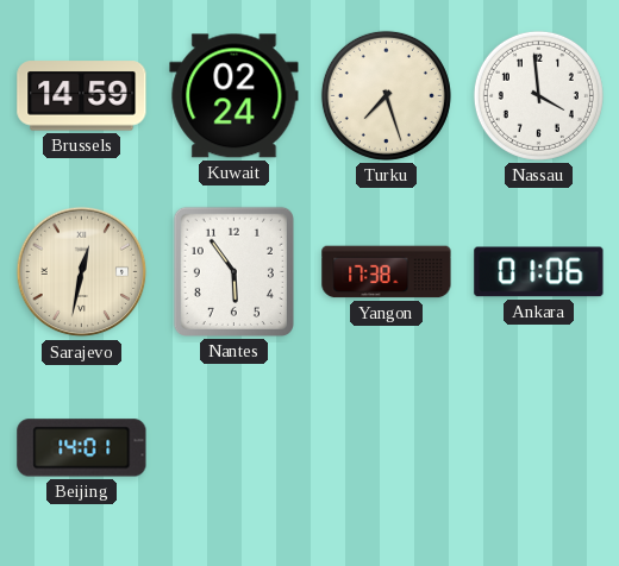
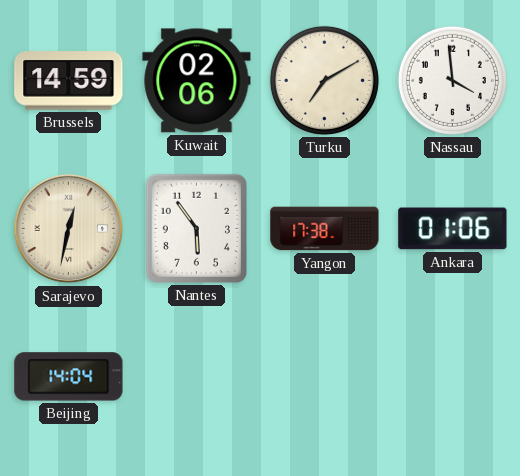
Kuwait: 02:24 -> 02:06
Turku: 7:27 -> 7:10
Beijing: 14:01 -> 14:04
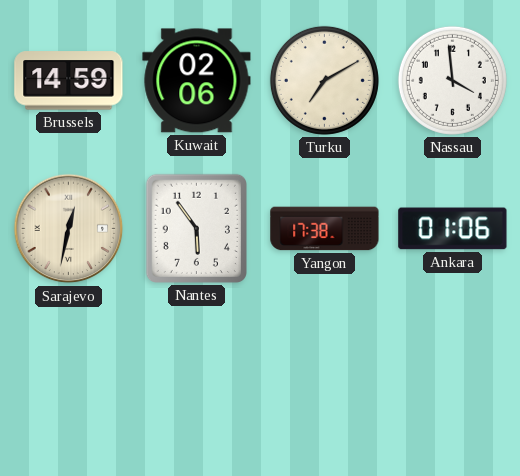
Beijing: 14:04 -> none
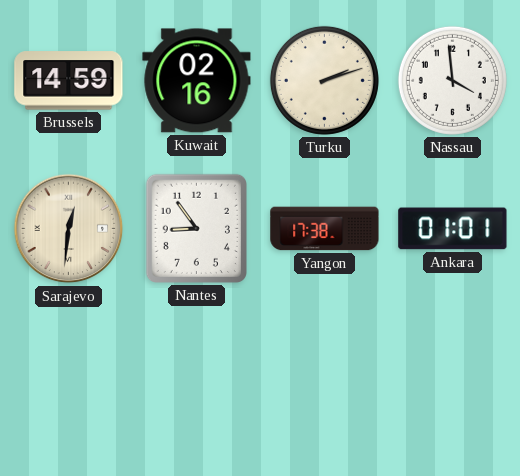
Kuwait: 02:06 -> 02:16
Turku: 7:10 -> 2:12
Sarajevo: 12:32 -> 12:31
Nantes: 5:54 -> 8:54
Ankara: 01:06 -> 01:01
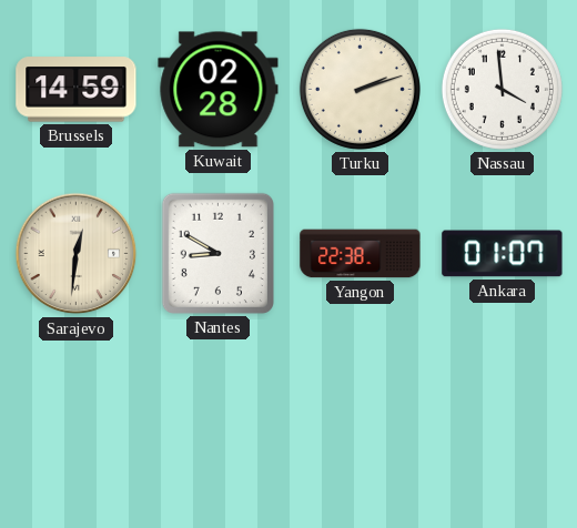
Kuwait: 02:16 -> 02:28
Nantes: 8:54 -> 8:50
Yangon: 17:38 -> 22:38
Ankara: 01:01 -> 01:07
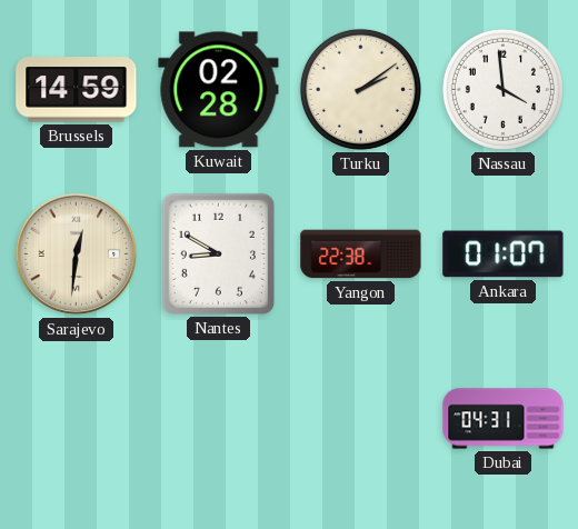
Turku: 2:12 -> 2:09
Dubai: none -> 04:31
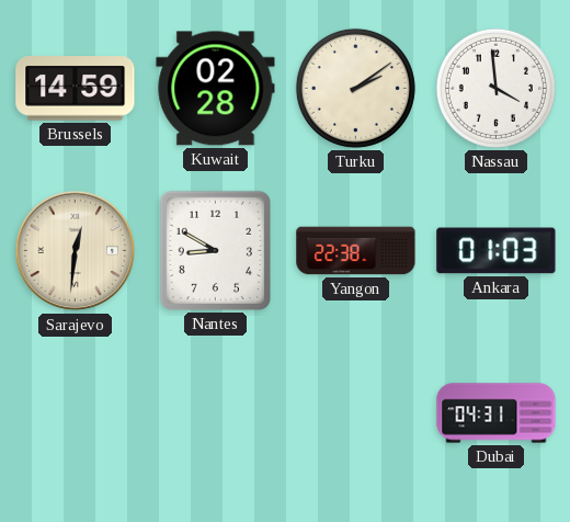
Ankara: 01:07 -> 01:03
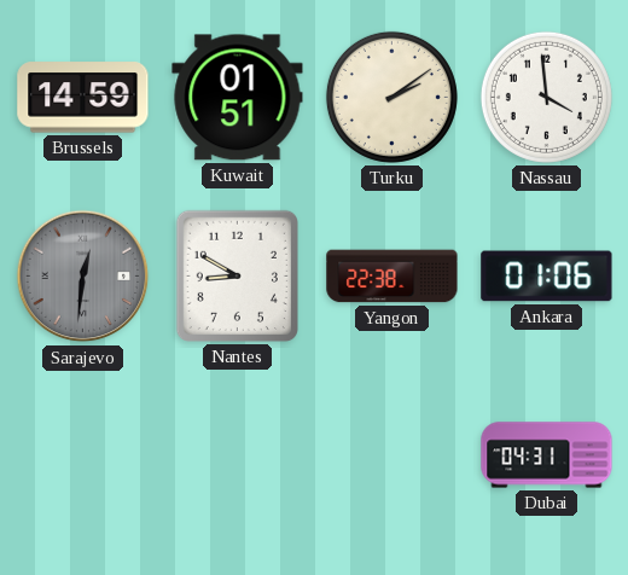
Kuwait: 02:28 -> 01:51
Sarajevo dial: cream -> grey
Ankara: 01:03 -> 01:06
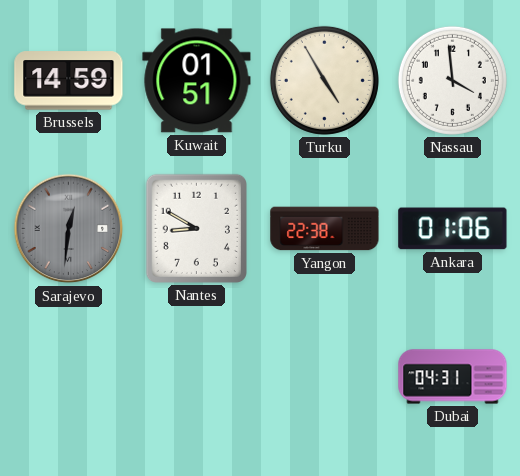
Turku: 2:09 -> 4:55
